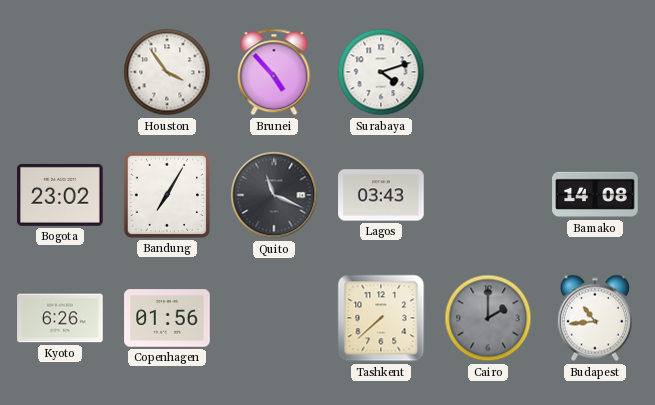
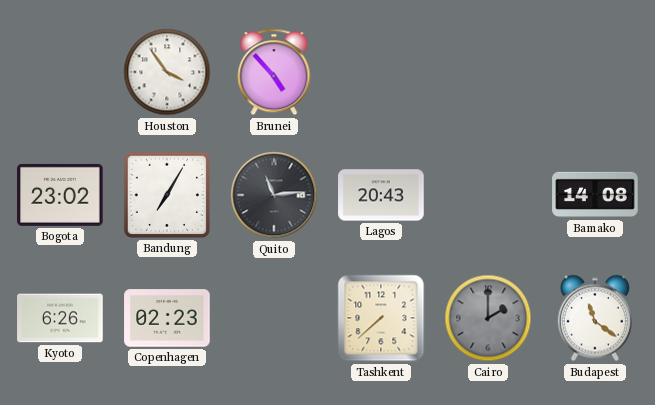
Surabaya: 4:12 -> none
Quito: 11:19 -> 11:14
Lagos: 03:43 -> 20:43
Copenhagen: 01:56 -> 02:23
Budapest: 10:44 -> 11:21
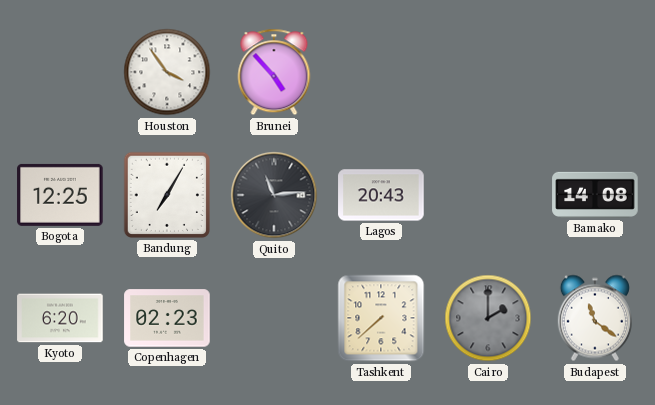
Bogota: 23:02 -> 12:25
Kyoto: 6:26 -> 6:20
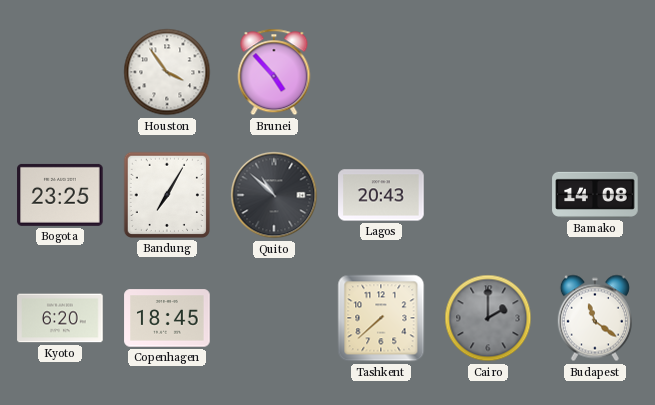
Bogota: 12:25 -> 23:25
Quito: 11:14 -> 10:52
Copenhagen: 02:23 -> 18:45
